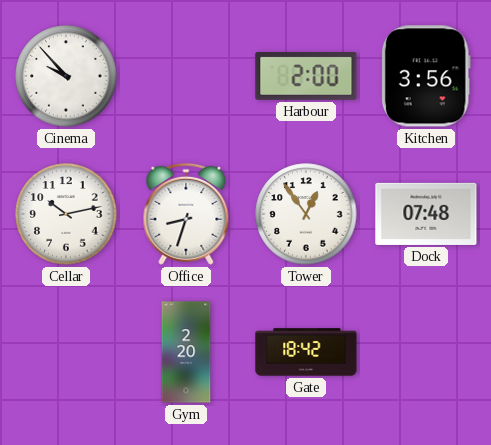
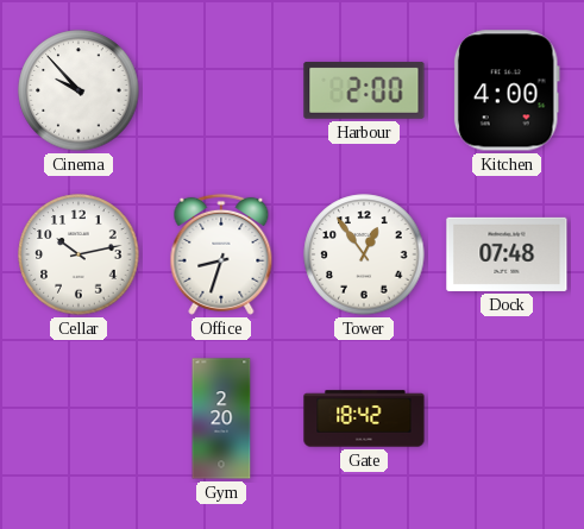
Kitchen: 3:56 -> 4:00
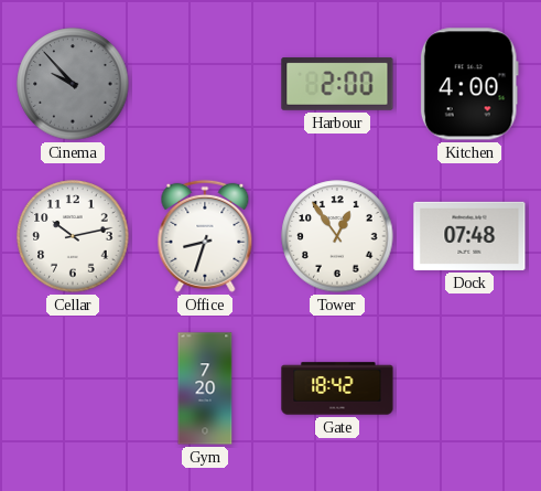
Cinema dial: white -> grey
Gym: 2:20 -> 7:20
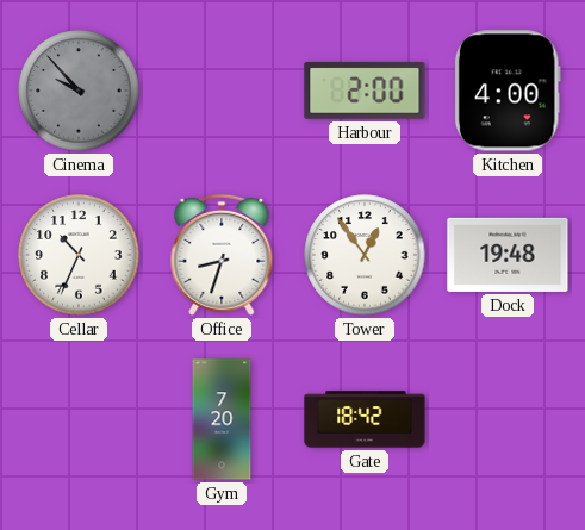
Cellar: 10:13 -> 10:34
Dock: 07:48 -> 19:48
